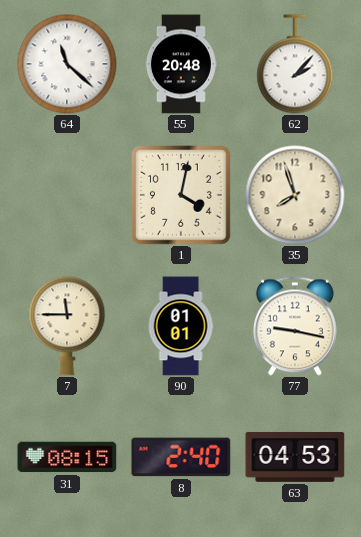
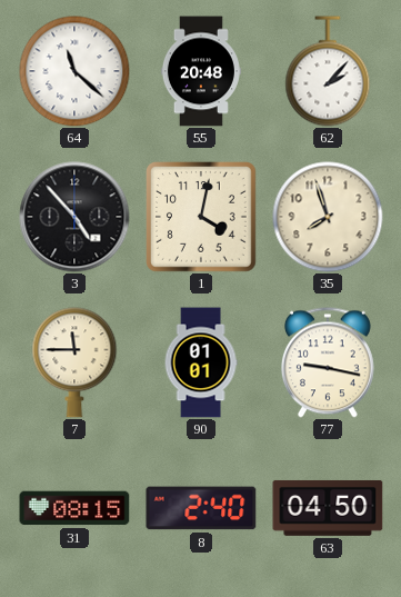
3: none -> 4:53
63: 04:53 -> 04:50
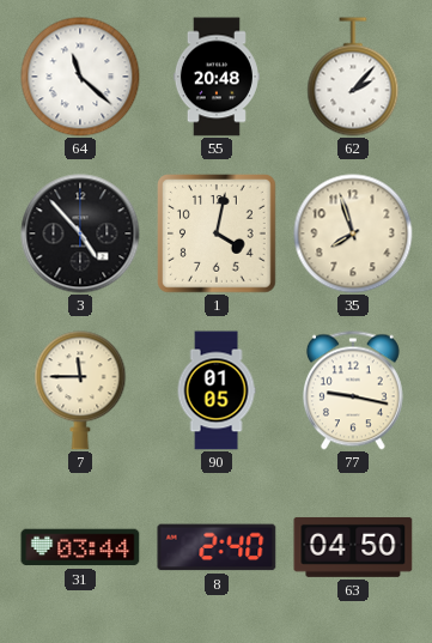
90: 01:01 -> 01:05
31: 08:15 -> 03:44
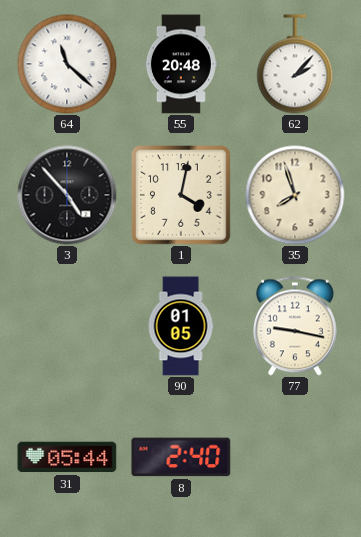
7: 11:45 -> none
31: 03:44 -> 05:44
63: 04:50 -> none
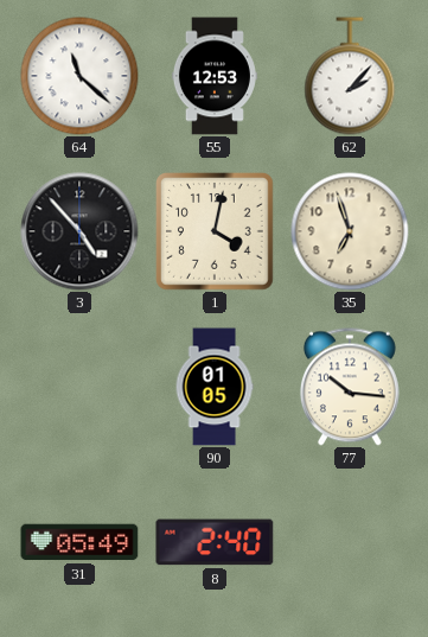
55: 20:48 -> 12:53
35: 7:57 -> 6:57
77: 9:17 -> 10:16
31: 05:44 -> 05:49
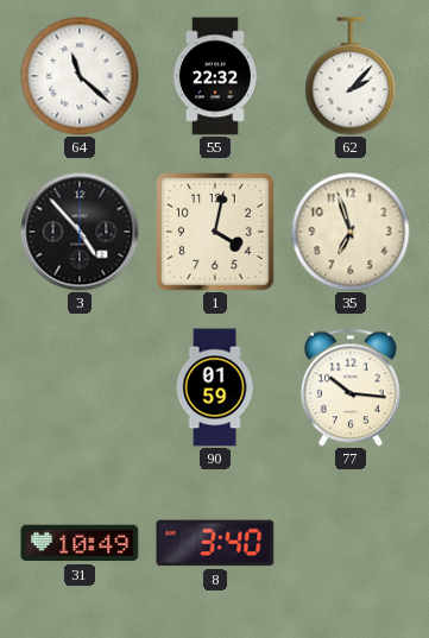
55: 12:53 -> 22:32
90: 01:05 -> 01:59
31: 05:49 -> 10:49
8: 2:40 -> 3:40
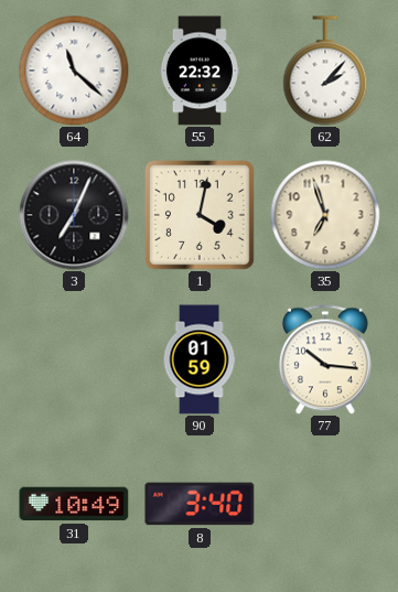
3: 4:53 -> 7:04
